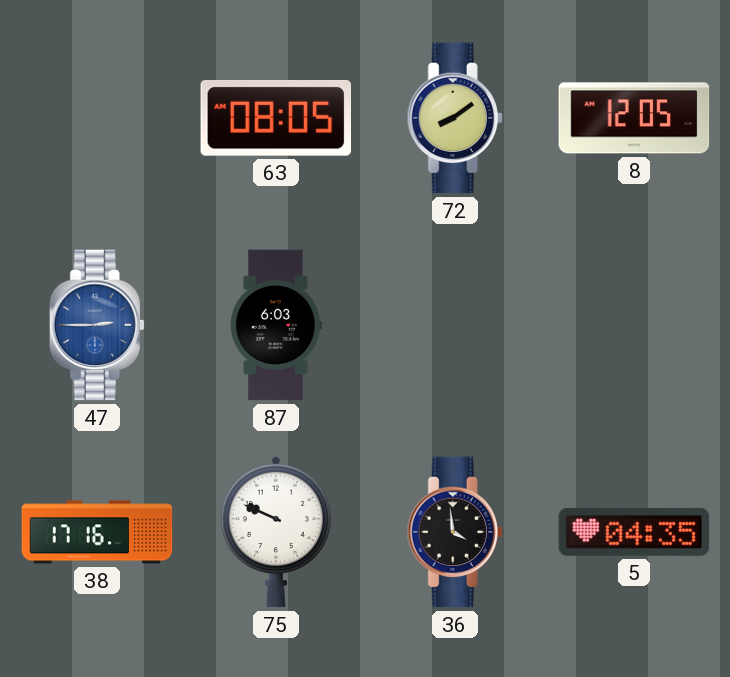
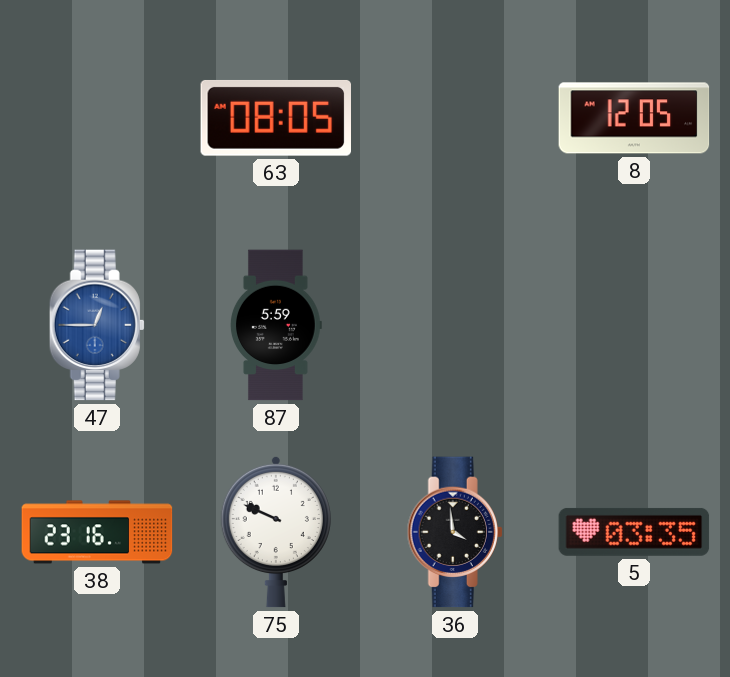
72: 8:09 -> none
47: 2:45 -> 12:45
87: 6:03 -> 5:59
38: 17:16 -> 23:16
5: 04:35 -> 03:35
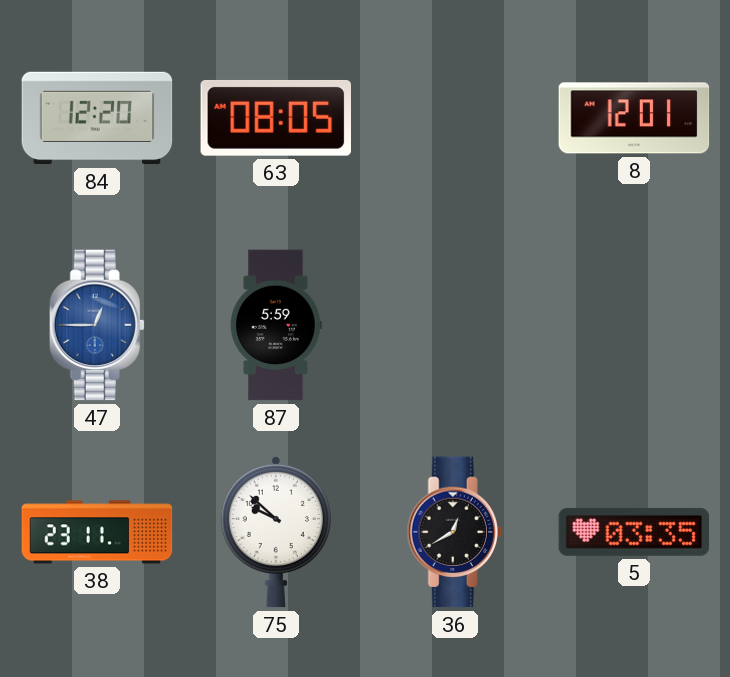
84: none -> 12:20
8: 12:05 -> 12:01
38: 23:16 -> 23:11
75: 9:49 -> 9:52
36: 3:59 -> 12:40
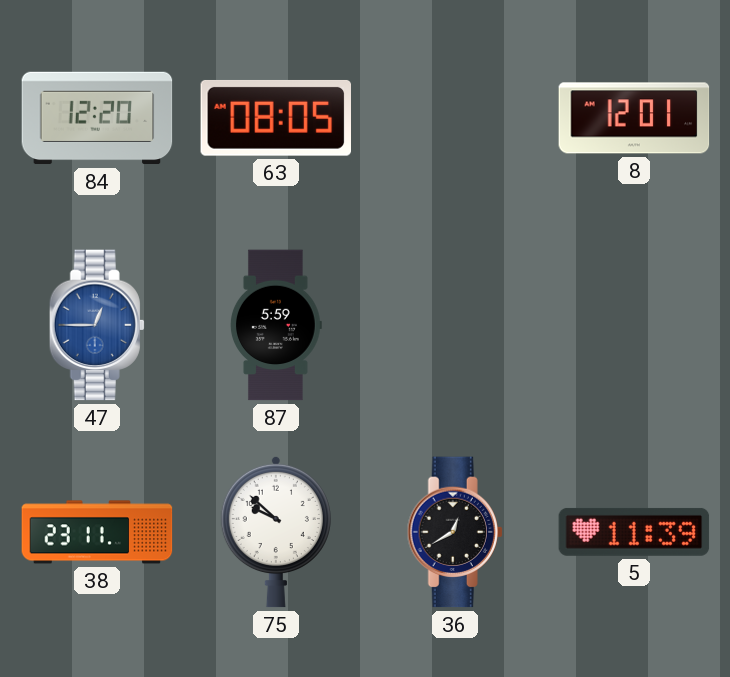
5: 03:35 -> 11:39
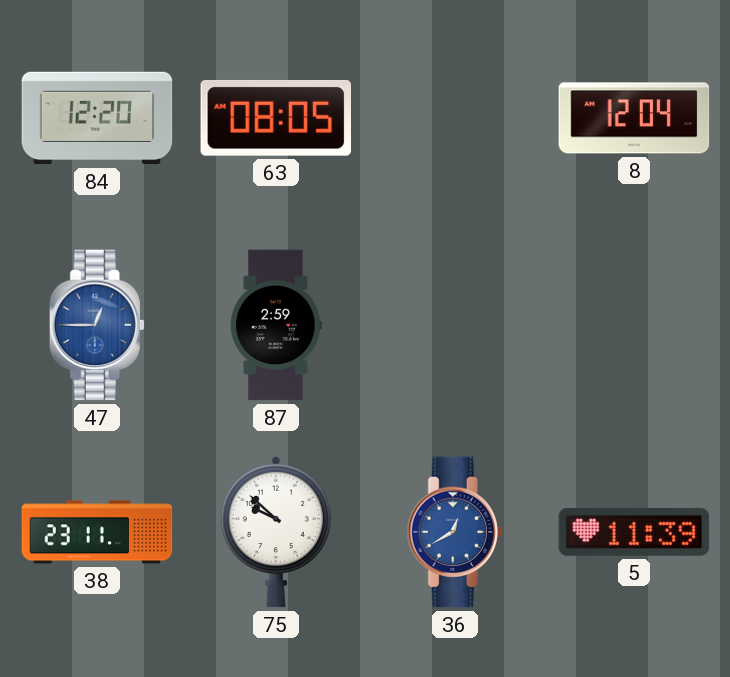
8: 12:01 -> 12:04
87: 5:59 -> 2:59
36 dial: black -> blue
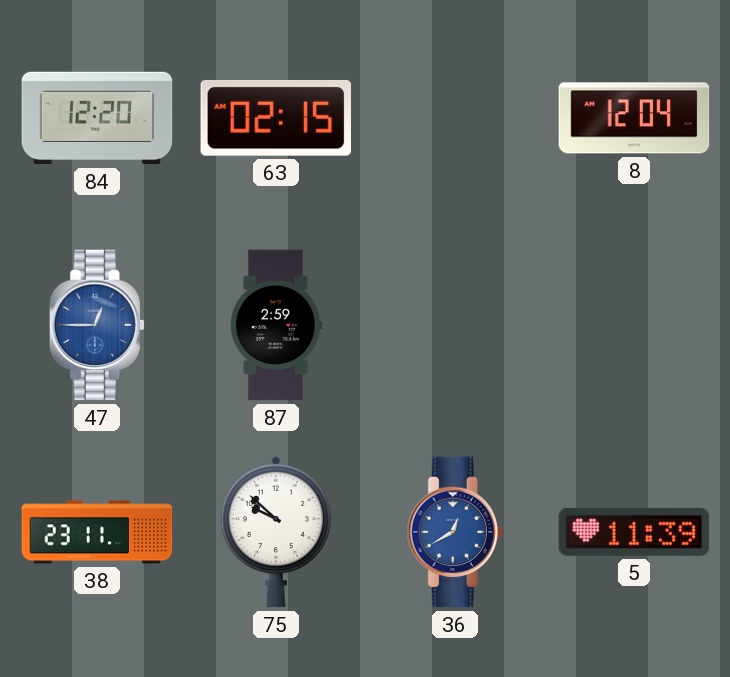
63: 08:05 -> 02:15
